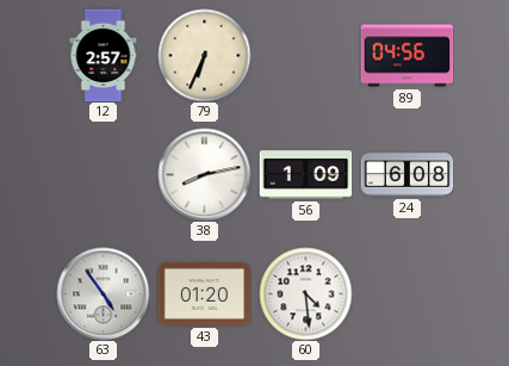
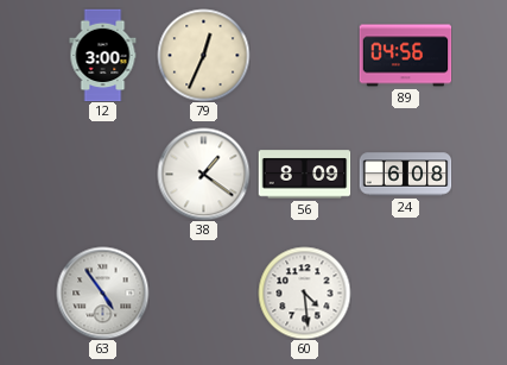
12: 2:57 -> 3:00
79: 6:34 -> 12:34
38: 8:13 -> 1:21
56: 1:09 -> 8:09
43: 01:20 -> none
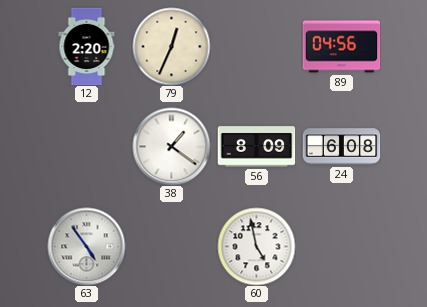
12: 3:00 -> 2:20
60: 4:29 -> 4:58
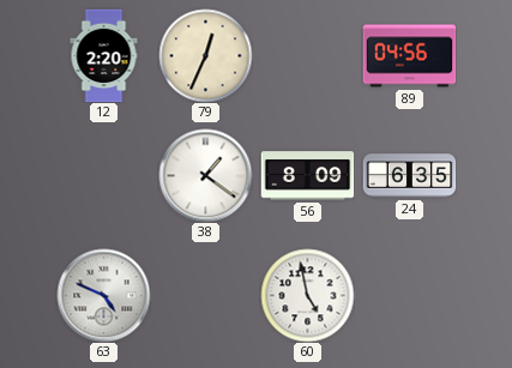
24: 6:08 -> 6:35
63: 4:54 -> 4:49
